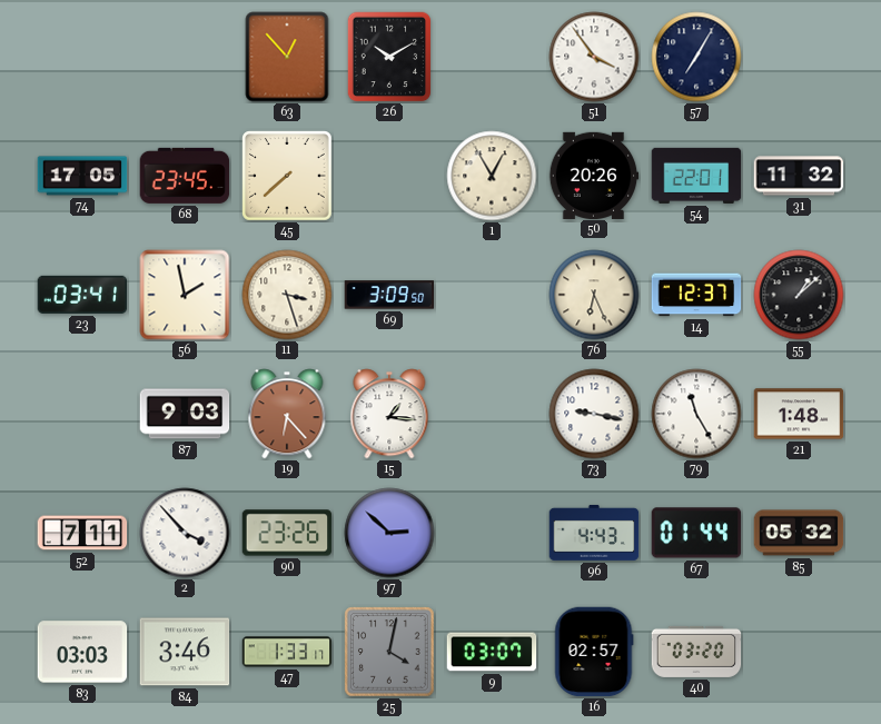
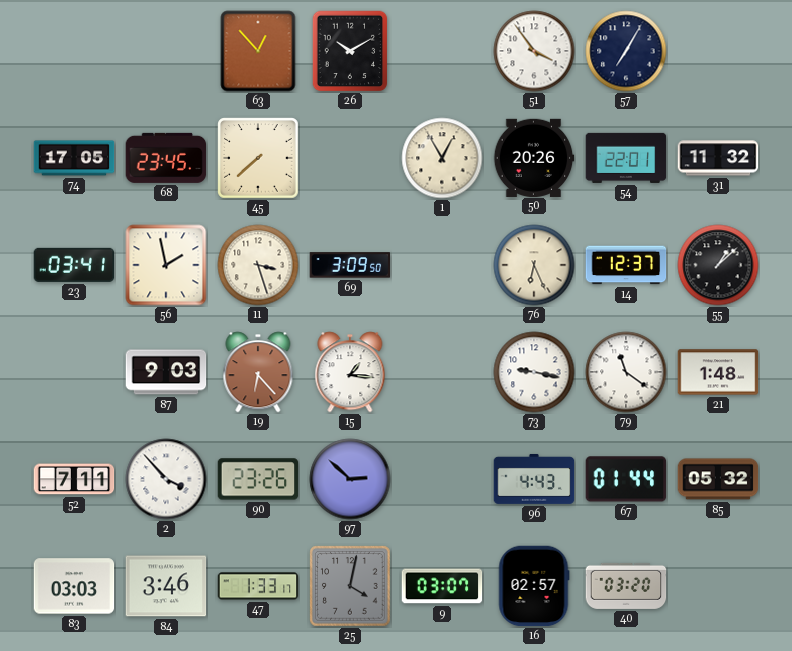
79: 11:25 -> 11:21
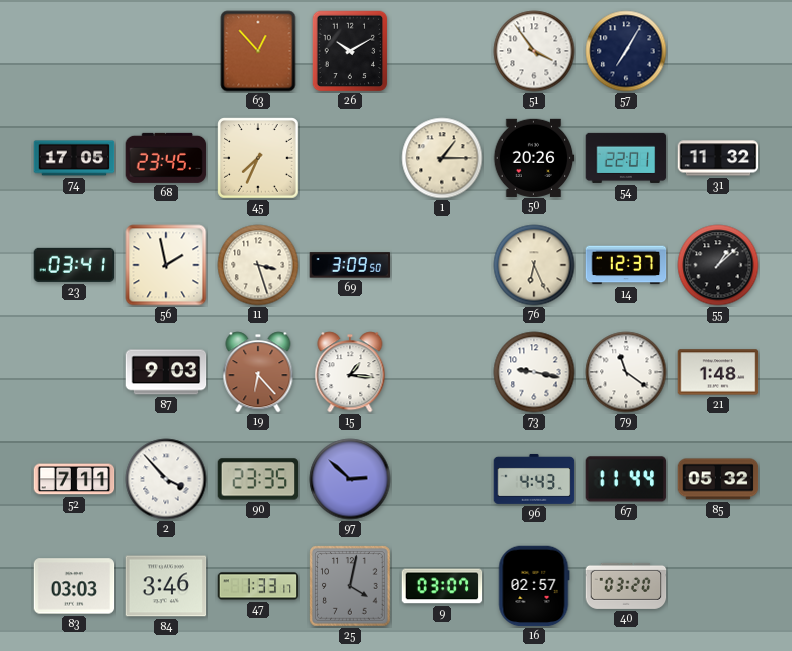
45: 7:38 -> 7:34
1: 12:55 -> 1:15
90: 23:26 -> 23:35
67: 01:44 -> 11:44
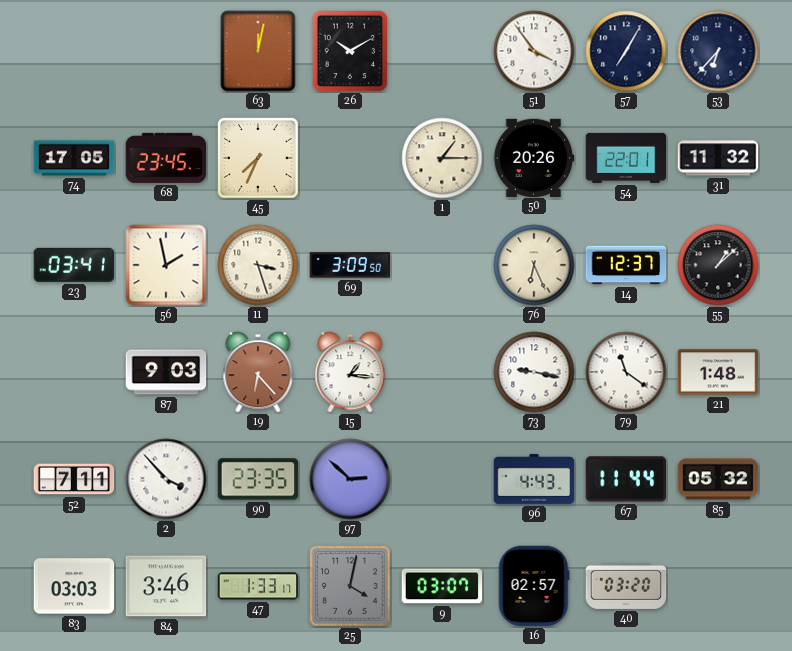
63: 12:53 -> 12:02
53: none -> 6:37
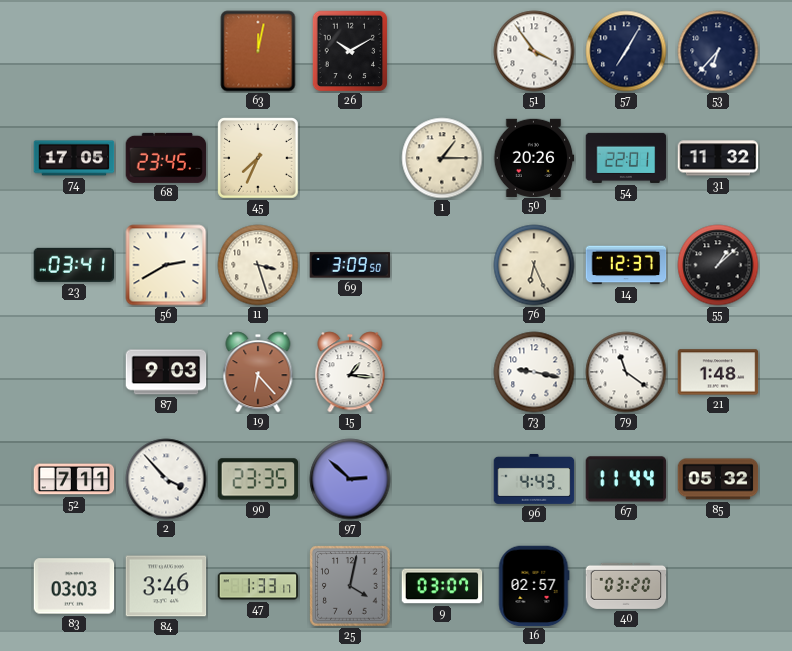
56: 1:58 -> 2:40
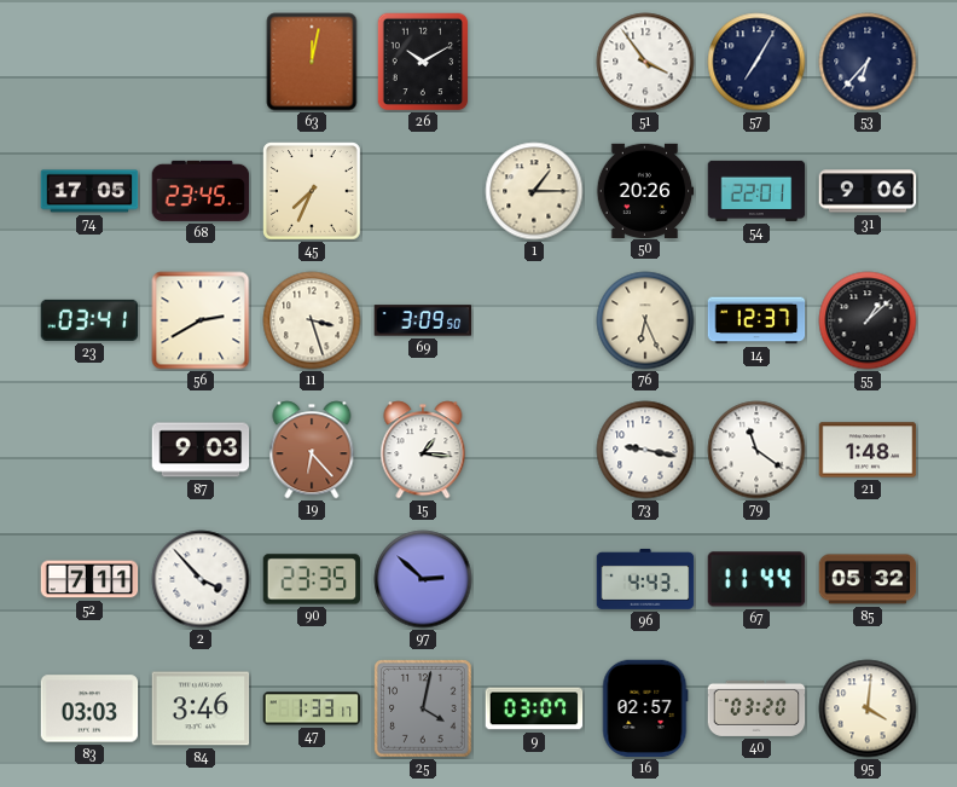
31: 11:32 -> 9:06
95: none -> 4:01
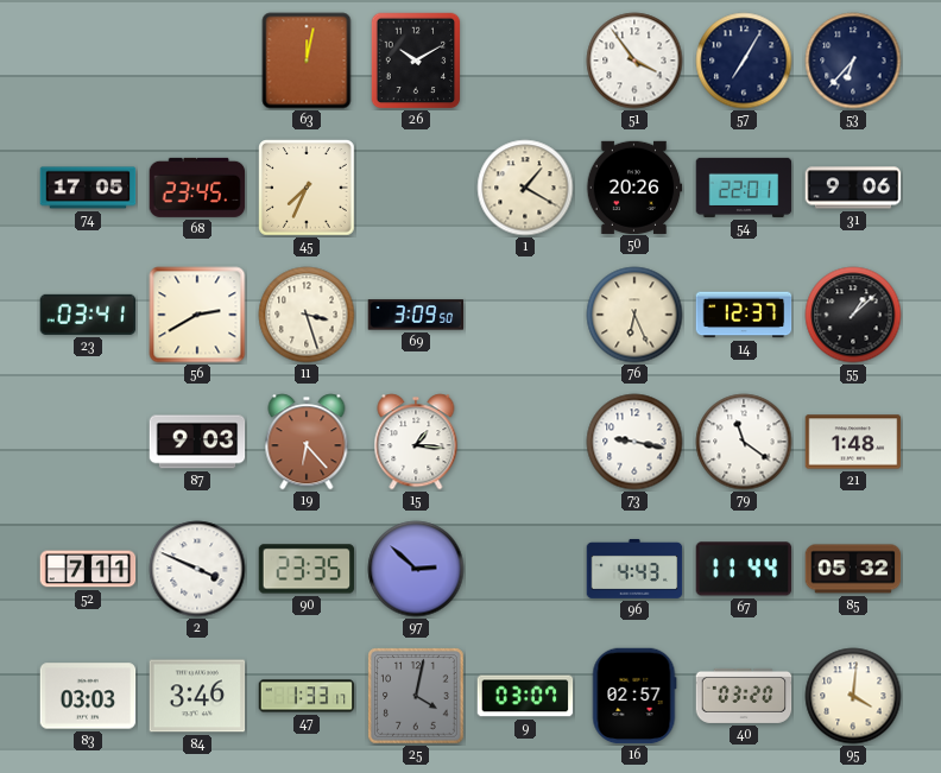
1: 1:15 -> 1:20
2: 3:53 -> 3:49
